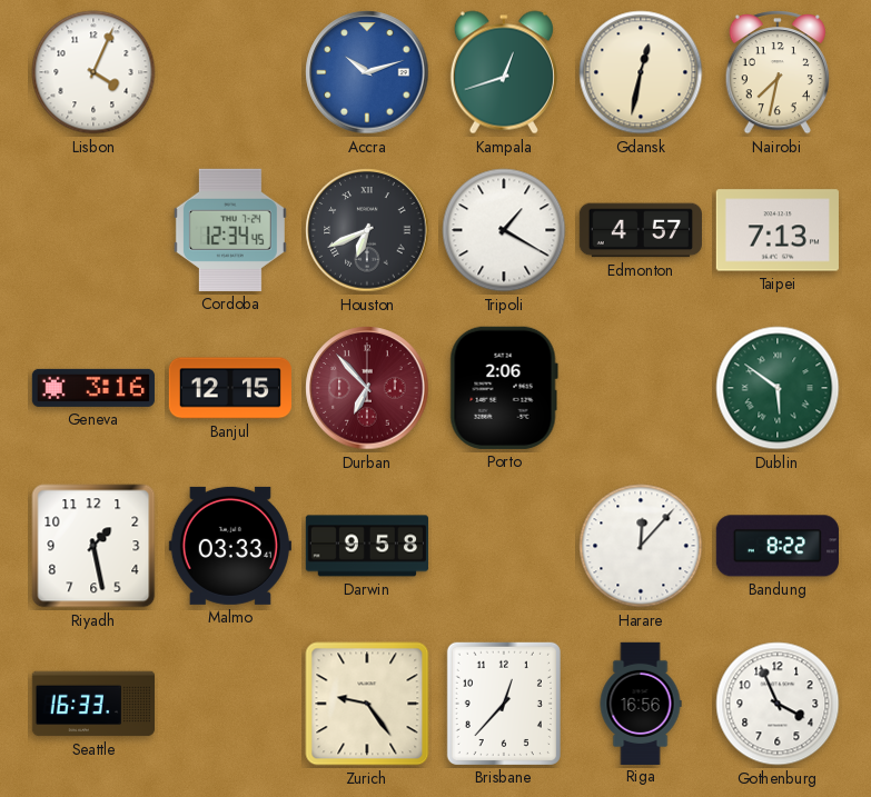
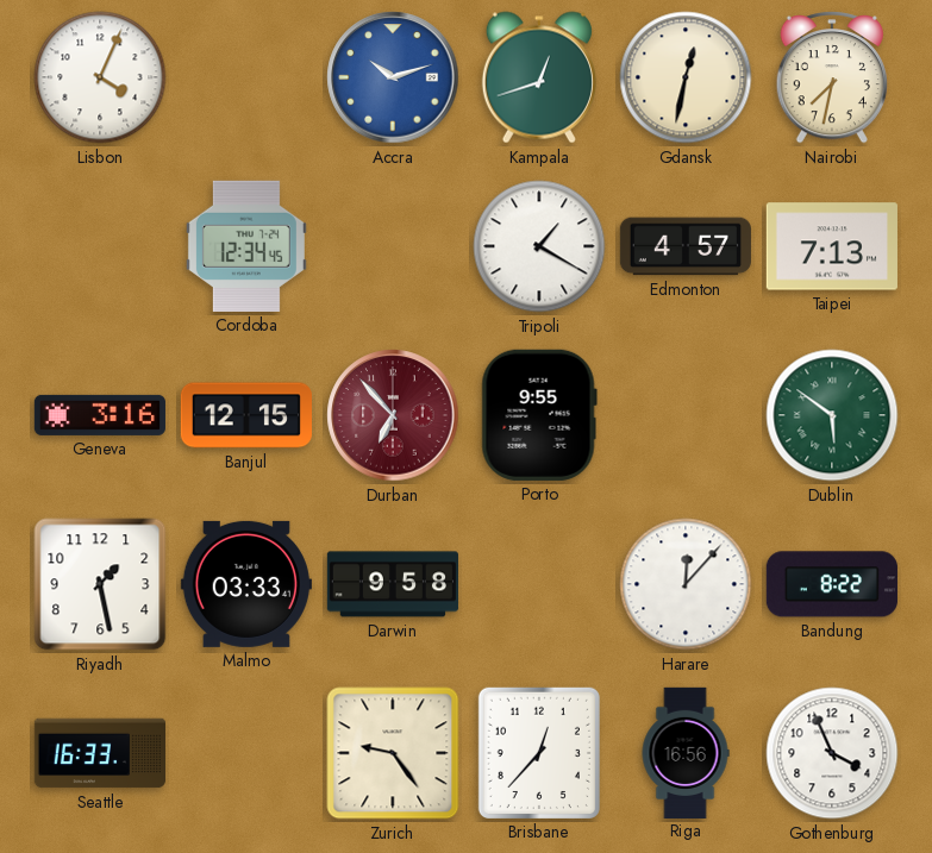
Houston: 6:41 -> none
Porto: 2:06 -> 9:55
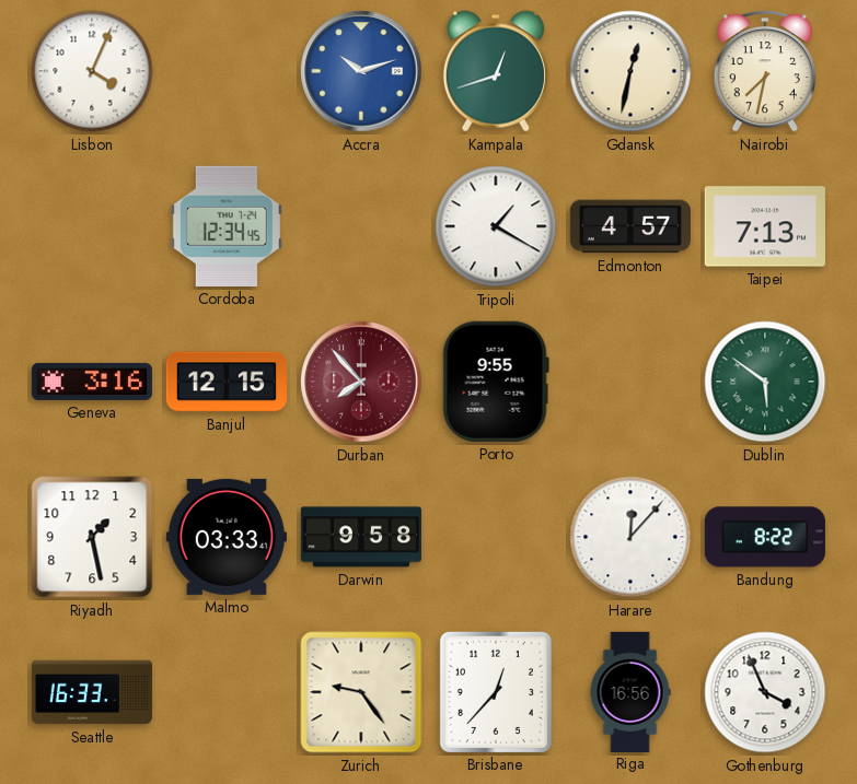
Durban: 6:53 -> 7:53
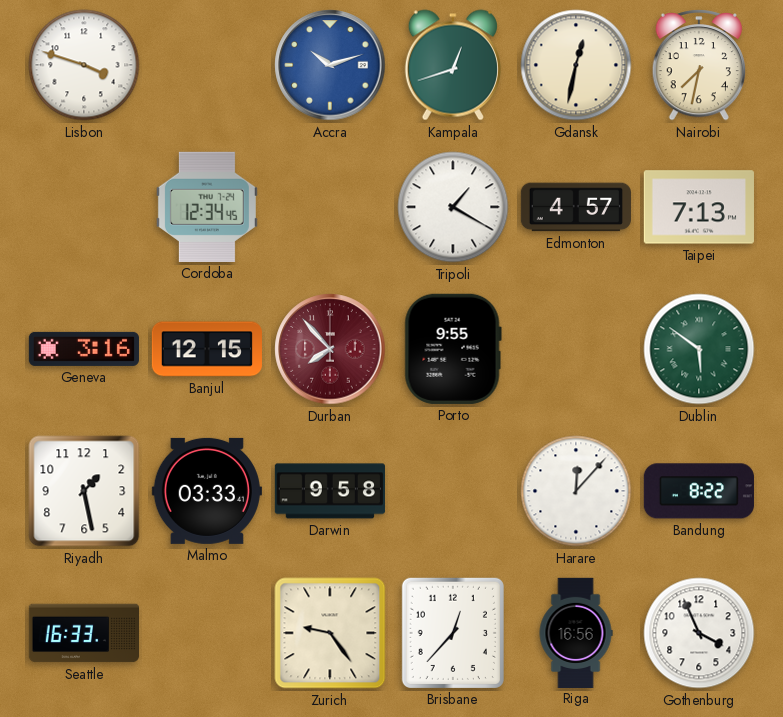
Lisbon: 4:04 -> 3:48
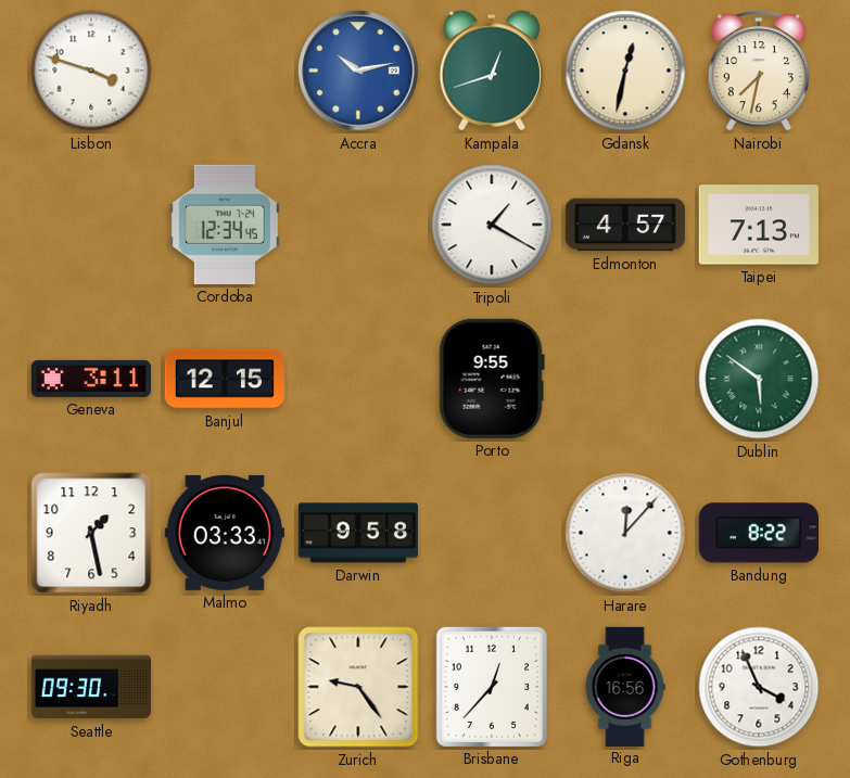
Accra: 10:12 -> 10:13
Geneva: 3:16 -> 3:11
Durban: 7:53 -> none
Seattle: 16:33 -> 09:30
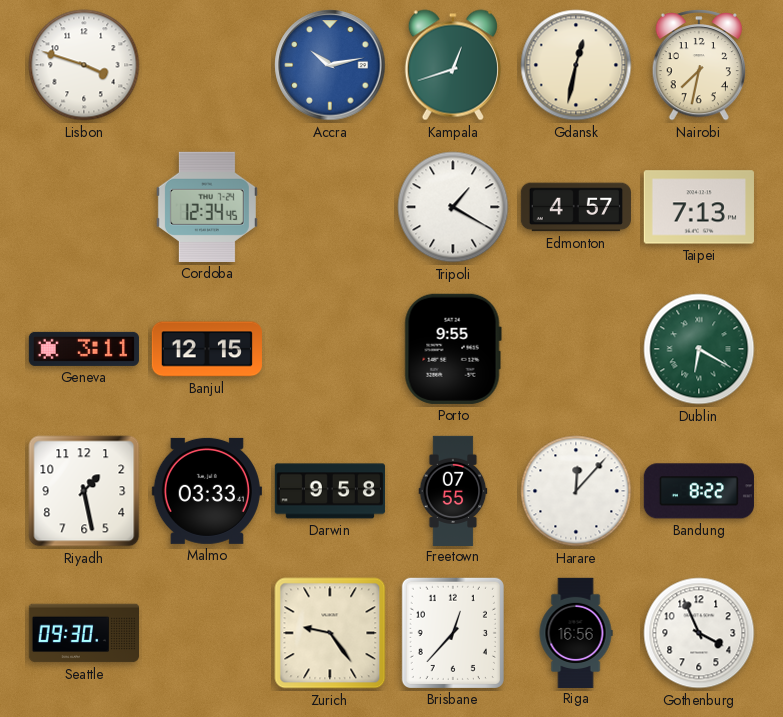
Dublin: 5:51 -> 6:20
Freetown: none -> 07:55
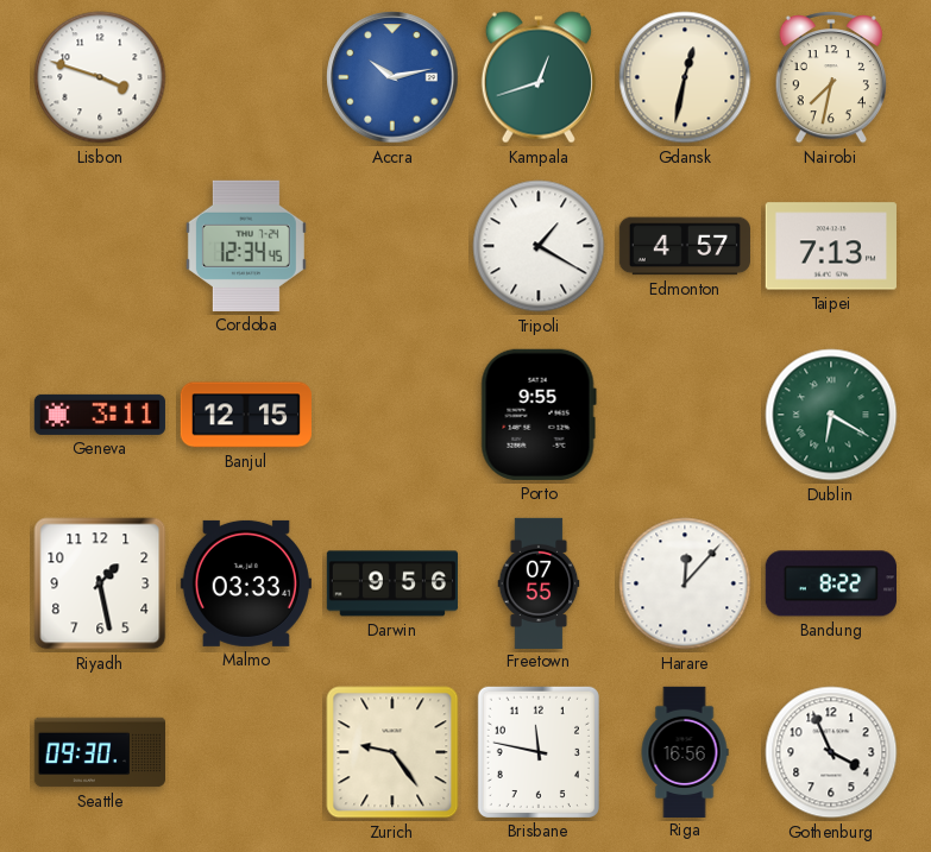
Darwin: 9:58 -> 9:56
Brisbane: 12:37 -> 11:47
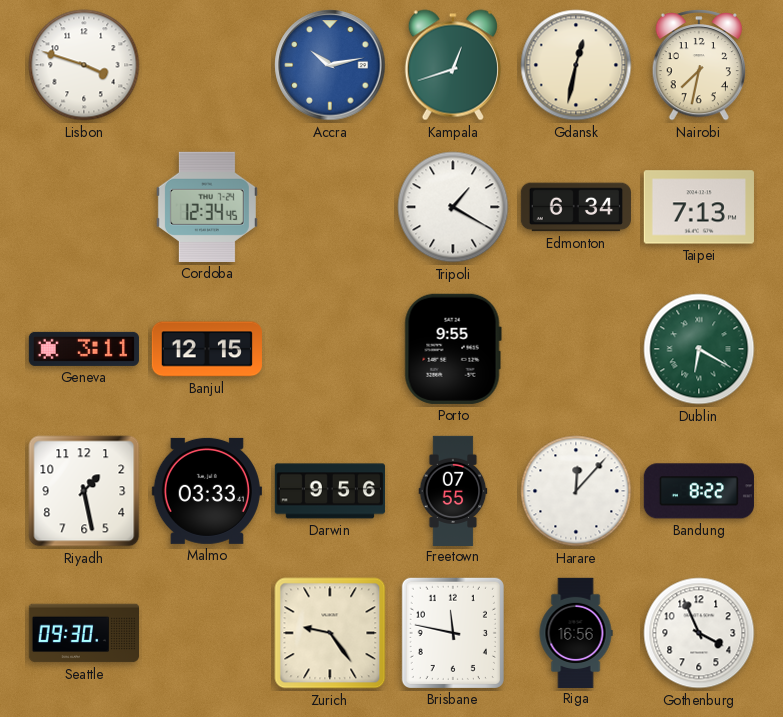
Edmonton: 4:57 -> 6:34
